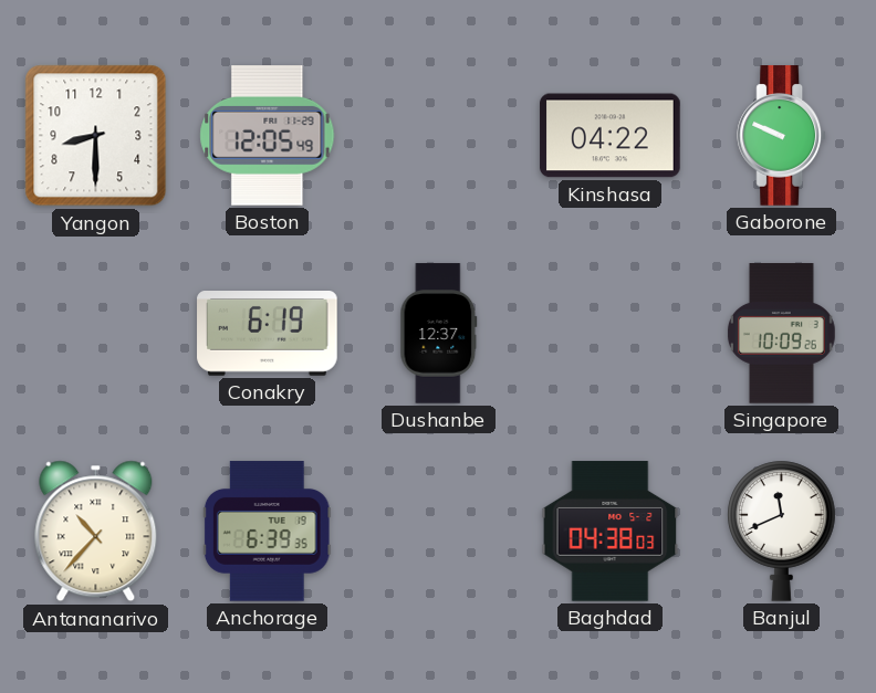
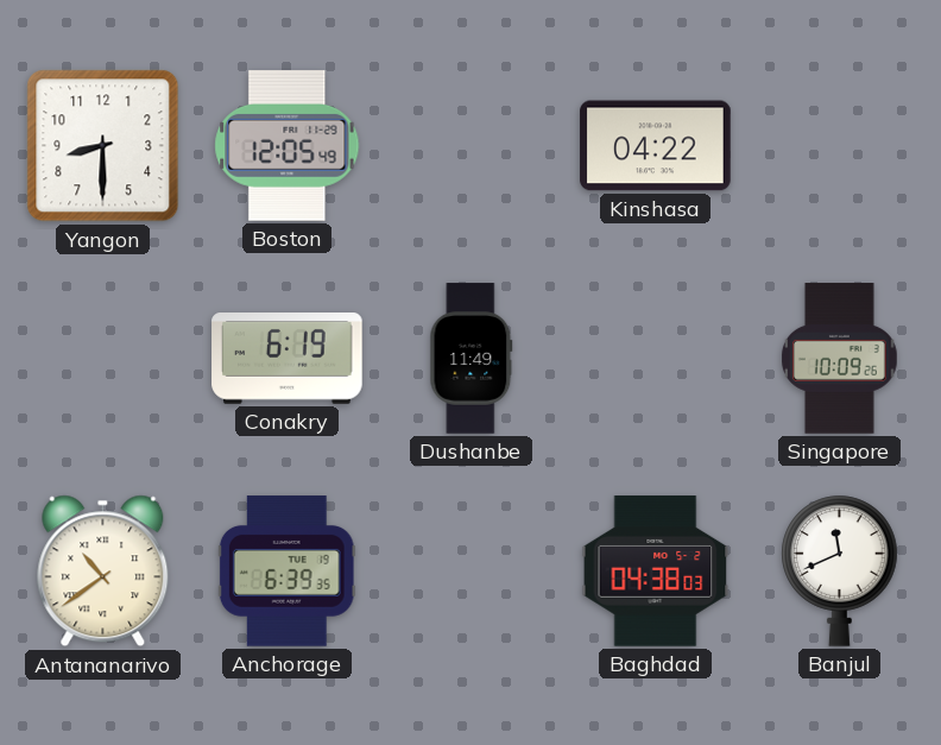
Gaborone: 9:49 -> none
Dushanbe: 12:37 -> 11:49
Antananarivo: 10:37 -> 10:39
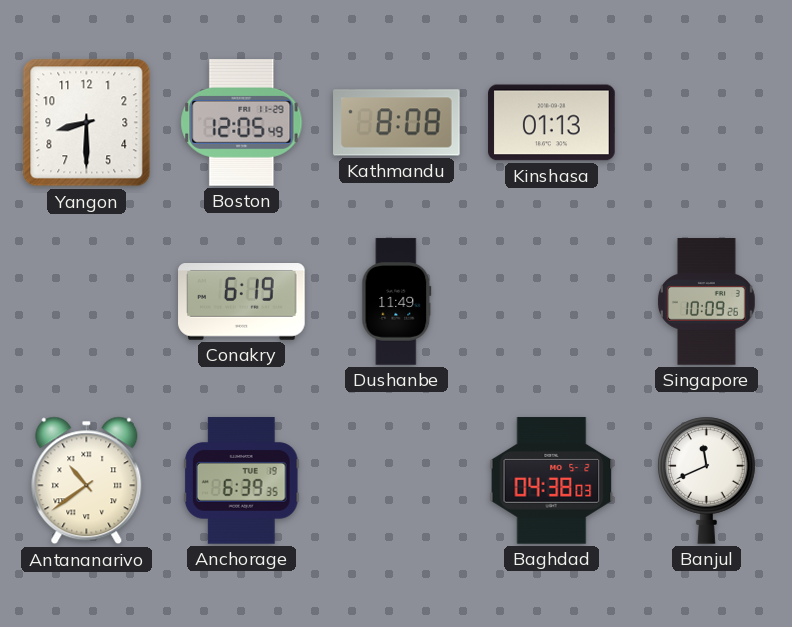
Kathmandu: none -> 8:08
Kinshasa: 04:22 -> 01:13
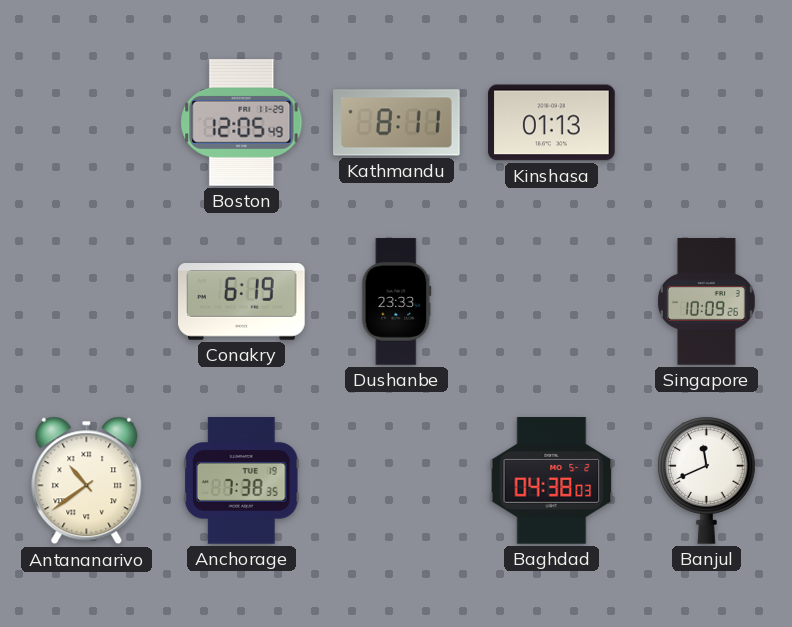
Yangon: 8:30 -> none
Kathmandu: 8:08 -> 8:11
Dushanbe: 11:49 -> 23:33
Anchorage: 6:39 -> 7:38
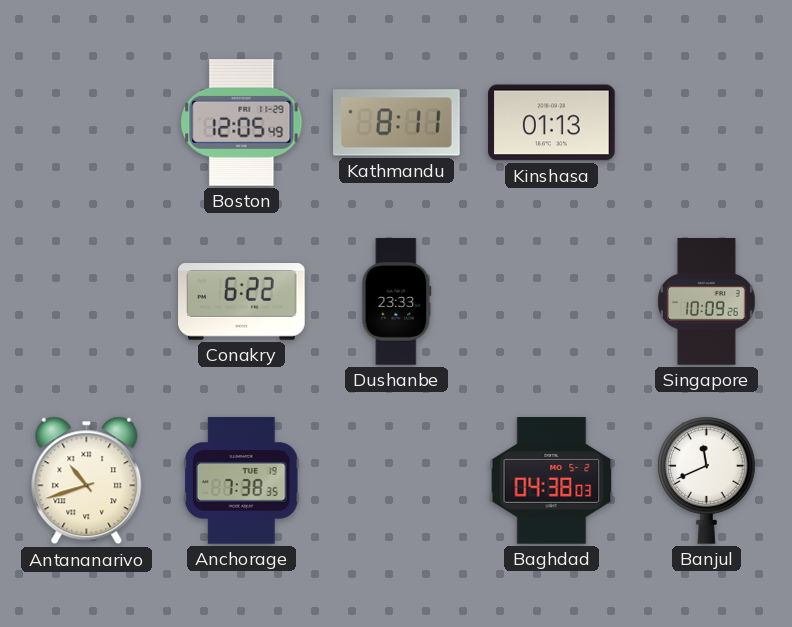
Conakry: 6:19 -> 6:22
Antananarivo: 10:39 -> 10:42
